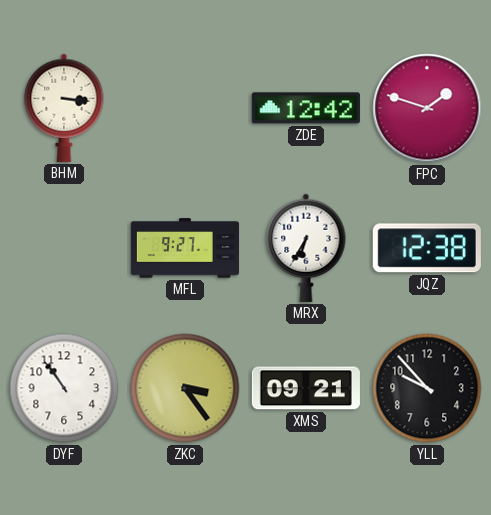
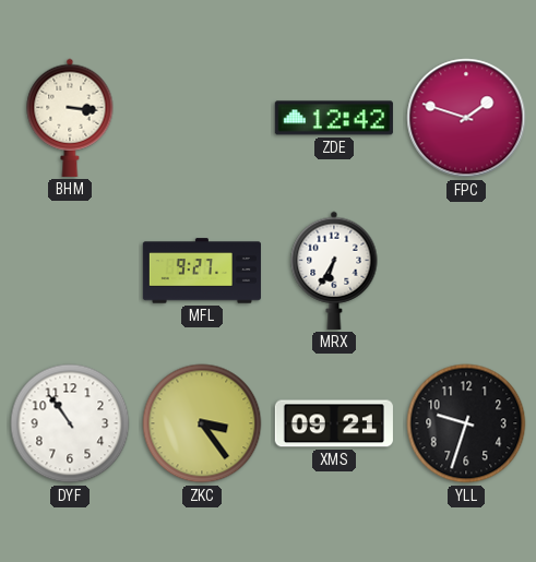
JQZ: 12:38 -> none
YLL: 9:53 -> 9:33
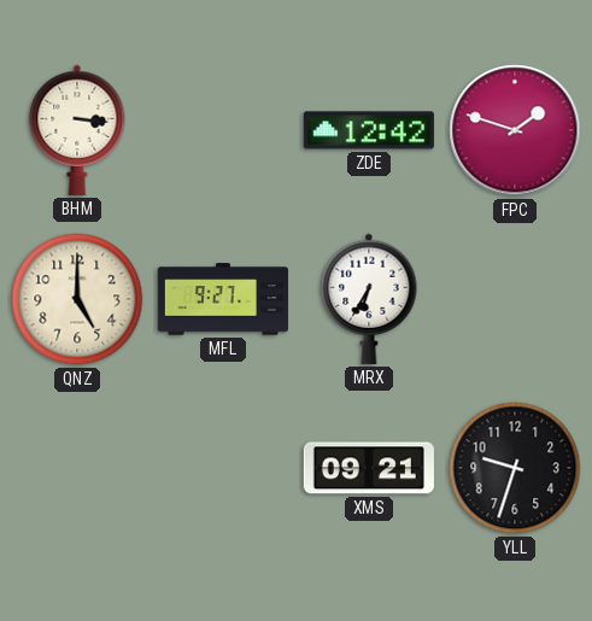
QNZ: none -> 5:00
DYF: 10:54 -> none
ZKC: 3:24 -> none
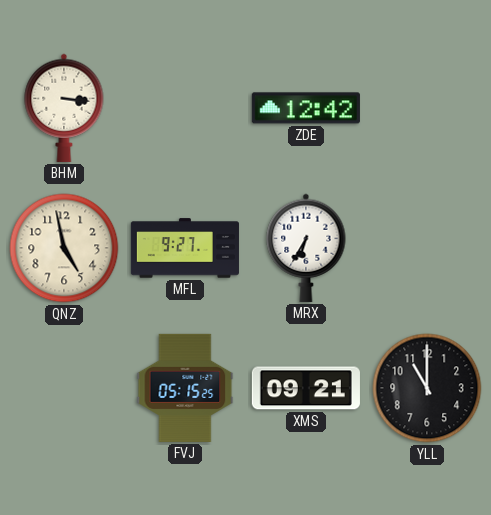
FPC: 1:48 -> none
QNZ: 5:00 -> 4:58
FVJ: none -> 05:15
YLL: 9:33 -> 11:00
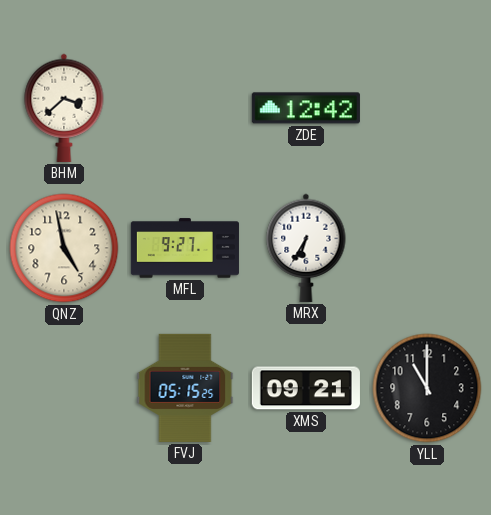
BHM: 3:16 -> 3:38
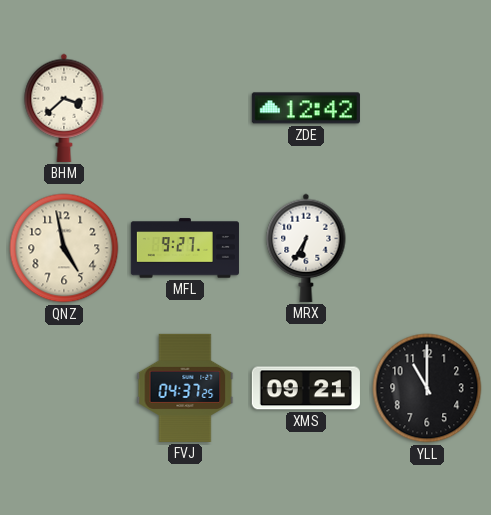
FVJ: 05:15 -> 04:37
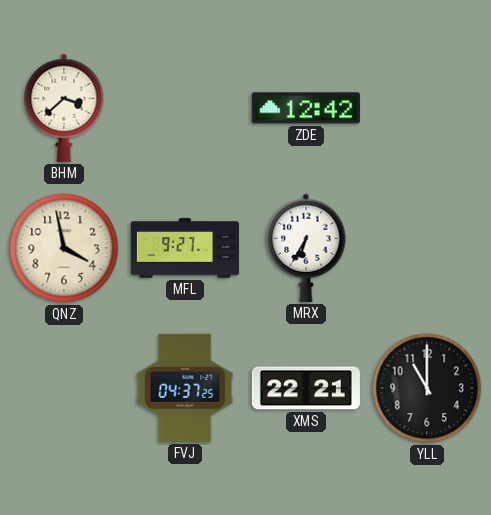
QNZ: 4:58 -> 3:58
XMS: 09:21 -> 22:21
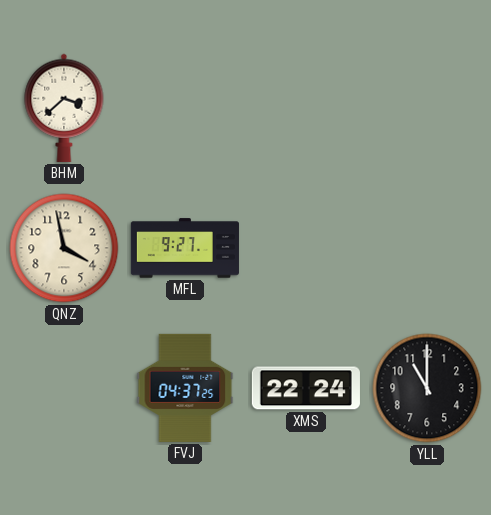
ZDE: 12:42 -> none
MRX: 6:35 -> none
XMS: 22:21 -> 22:24
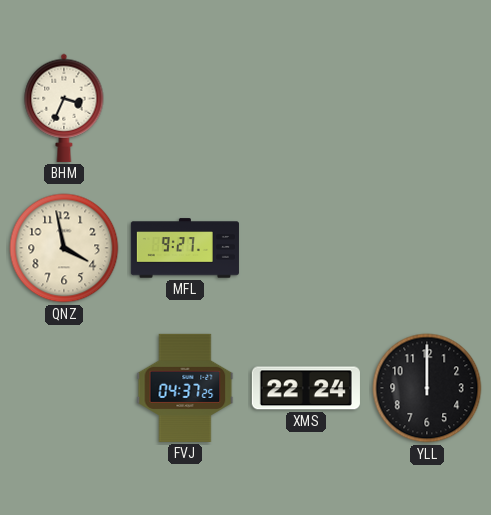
BHM: 3:38 -> 3:34
YLL: 11:00 -> 12:00
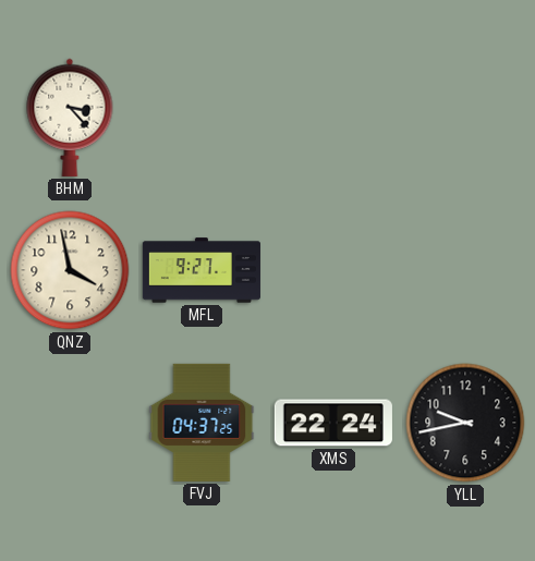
BHM: 3:34 -> 3:23
YLL: 12:00 -> 9:43
